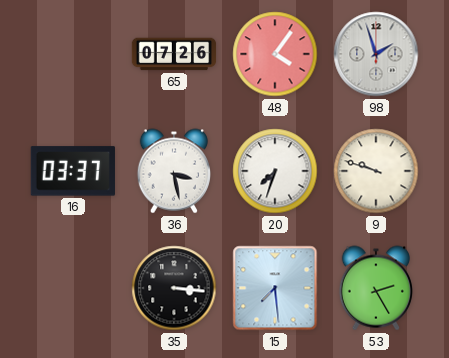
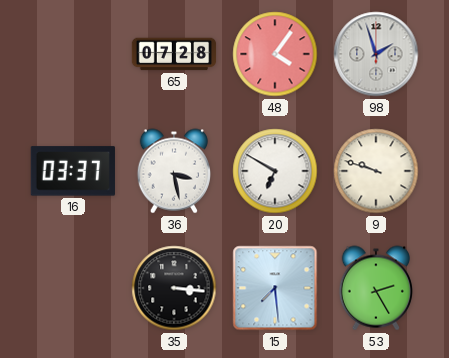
65: 07:26 -> 07:28
20: 7:33 -> 6:50
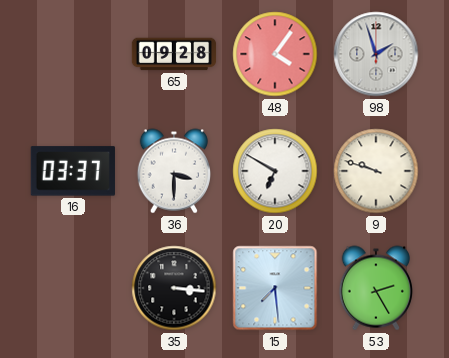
65: 07:28 -> 09:28
36: 3:28 -> 3:30
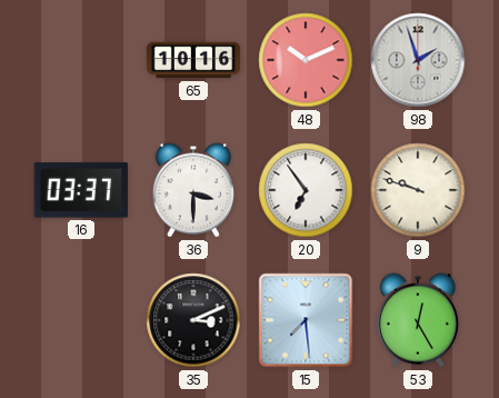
65: 09:28 -> 10:16
48: 4:06 -> 10:11
20: 6:50 -> 6:54
35: 3:16 -> 3:11
53: 2:25 -> 12:25
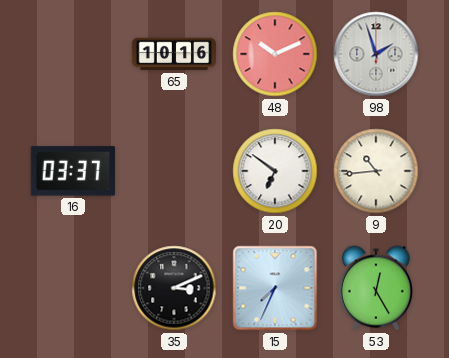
36: 3:30 -> none
20: 6:54 -> 6:51
9: 9:48 -> 10:44
15: 7:29 -> 7:34
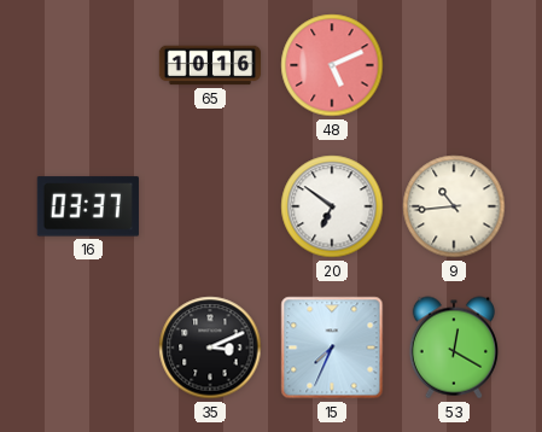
48: 10:11 -> 5:11
98: 1:57 -> none
53: 12:25 -> 12:20
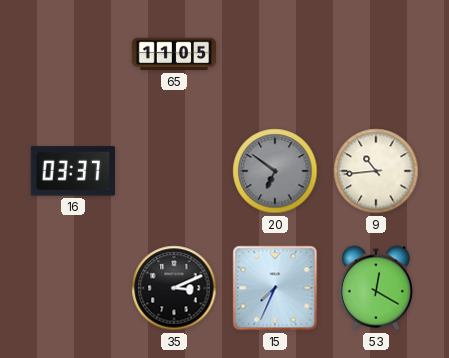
65: 10:16 -> 11:05
48: 5:11 -> none
20 dial: white -> grey
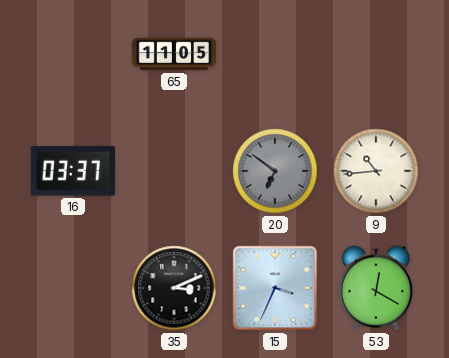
15: 7:34 -> 3:34
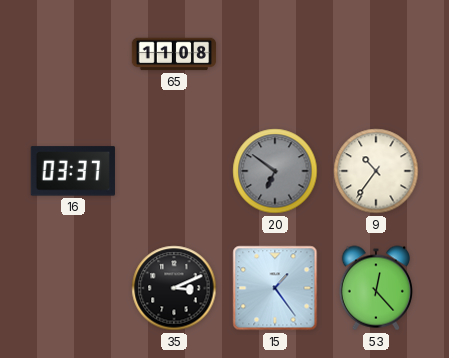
65: 11:05 -> 11:08
9: 10:44 -> 10:36
15: 3:34 -> 1:24
53: 12:20 -> 12:23
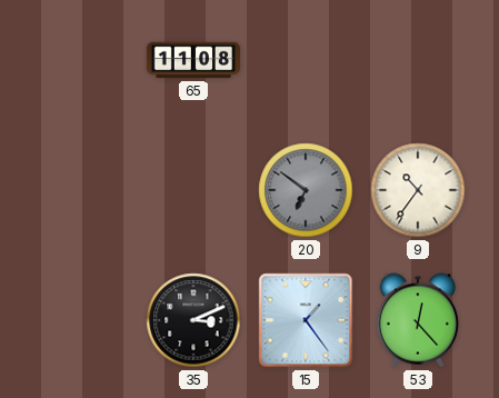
16: 03:37 -> none
